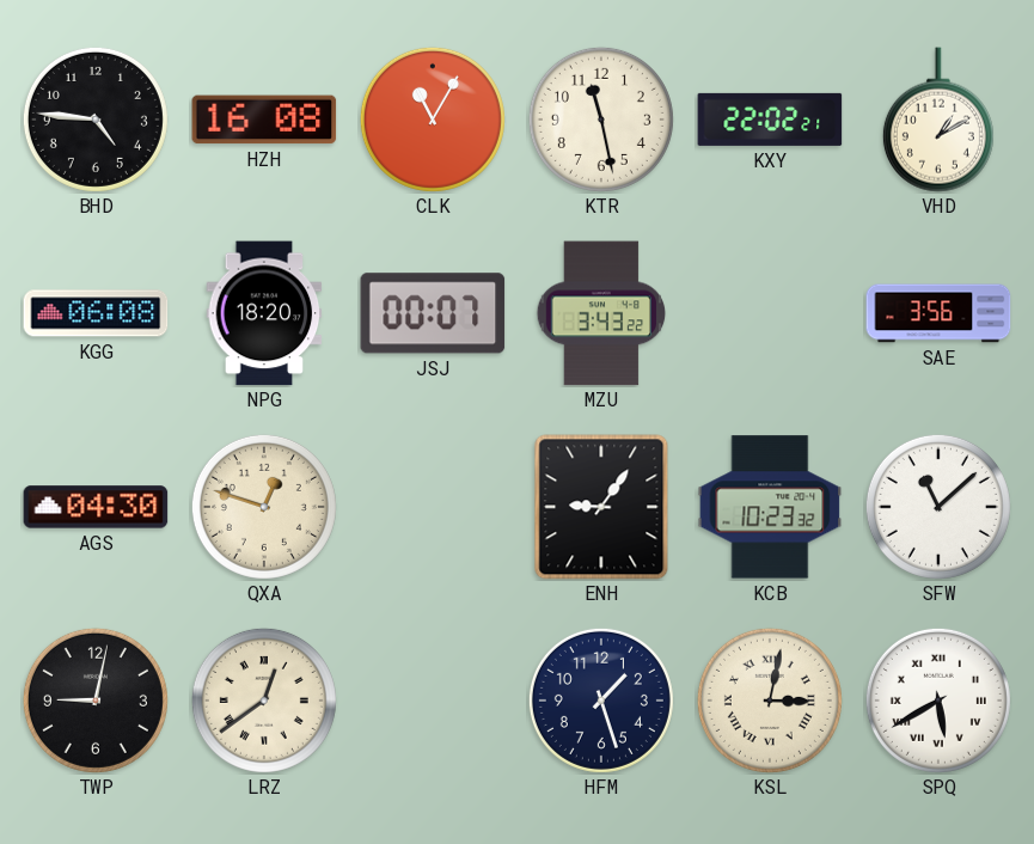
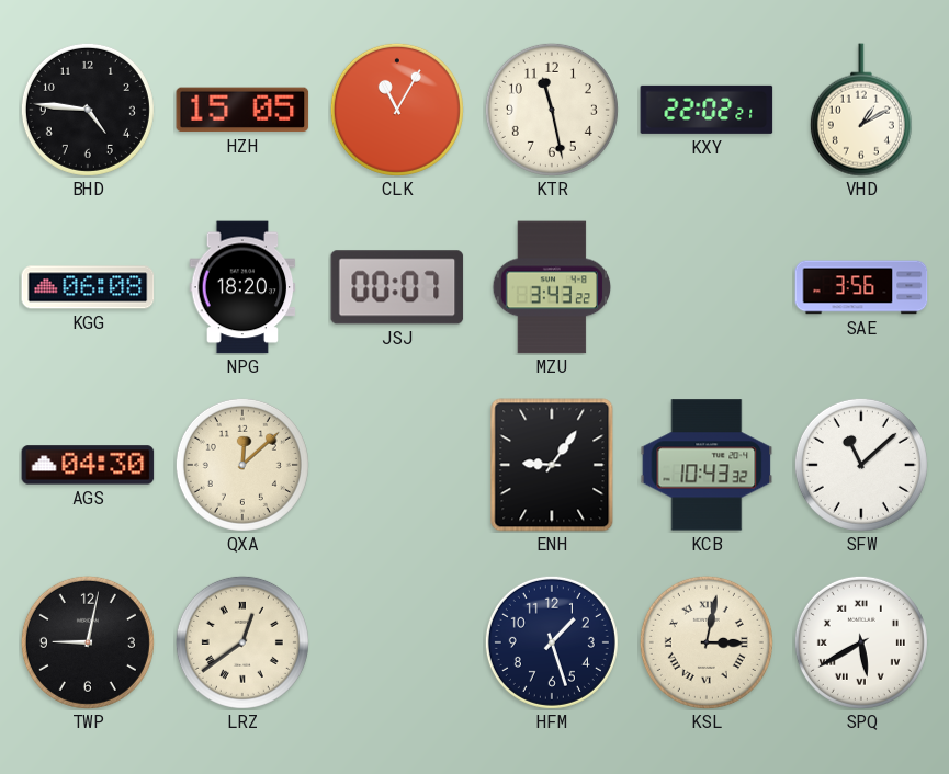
HZH: 16:08 -> 15:05
QXA: 12:48 -> 12:08
KCB: 10:23 -> 10:43
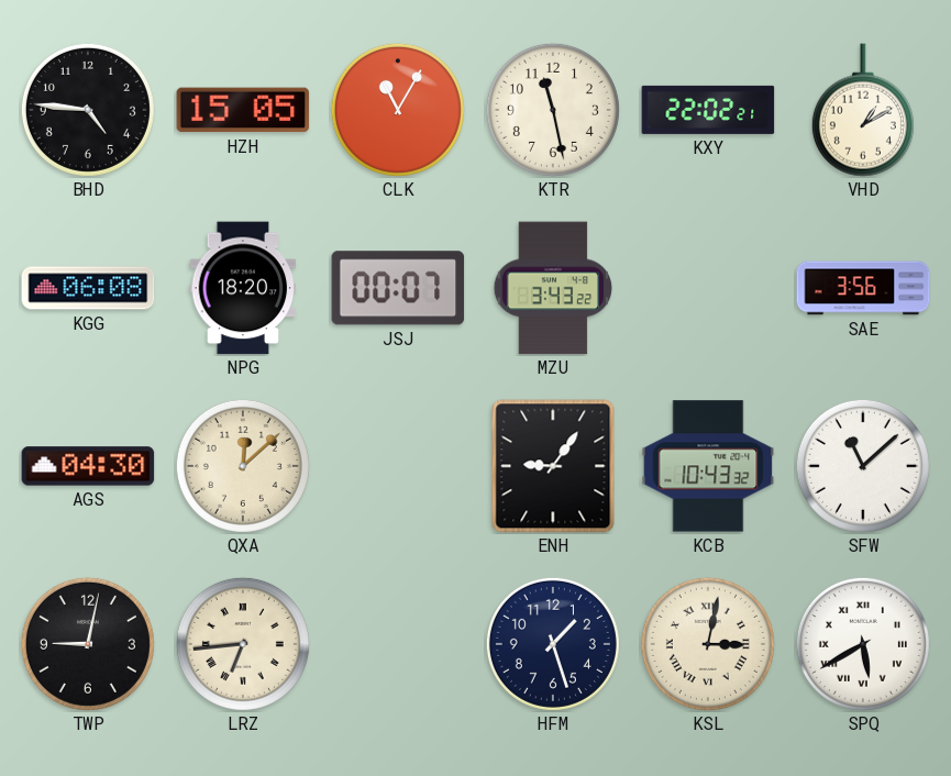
LRZ: 12:39 -> 6:44
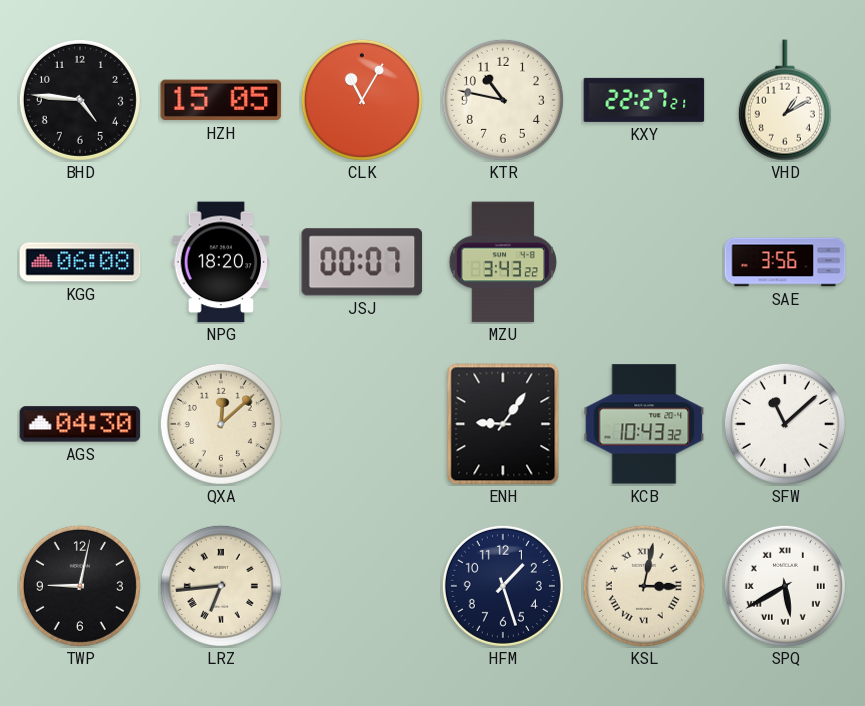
KTR: 11:28 -> 10:47
KXY: 22:02 -> 22:27
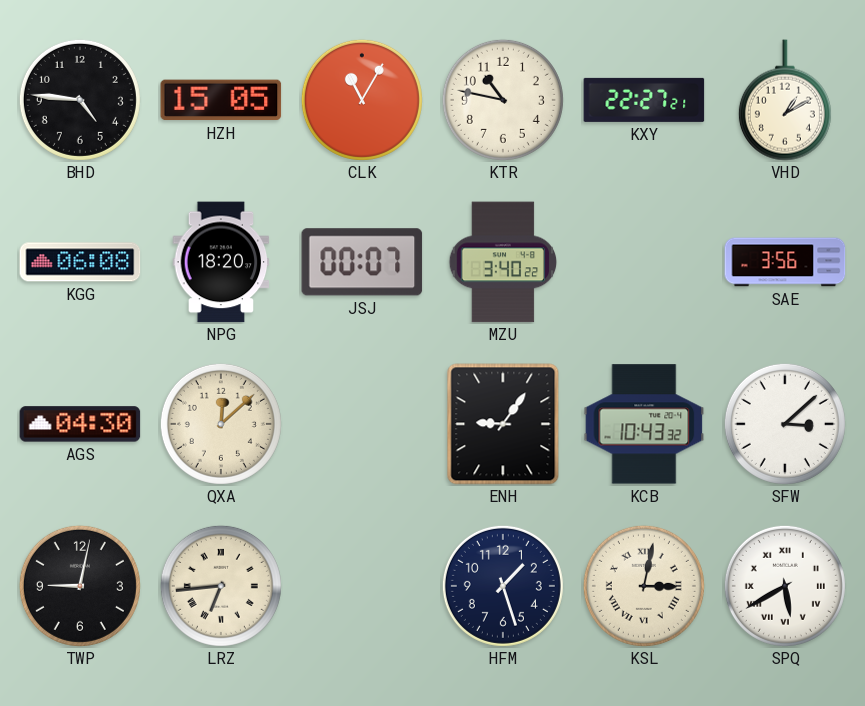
MZU: 3:43 -> 3:40
SFW: 11:08 -> 3:08
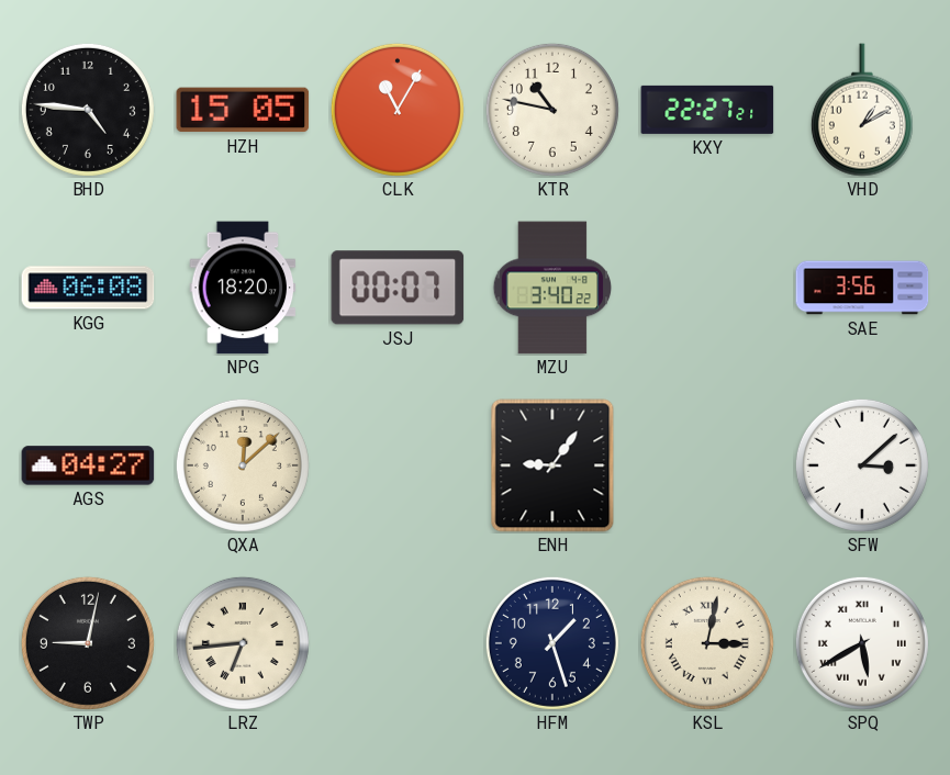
AGS: 04:30 -> 04:27
KCB: 10:43 -> none
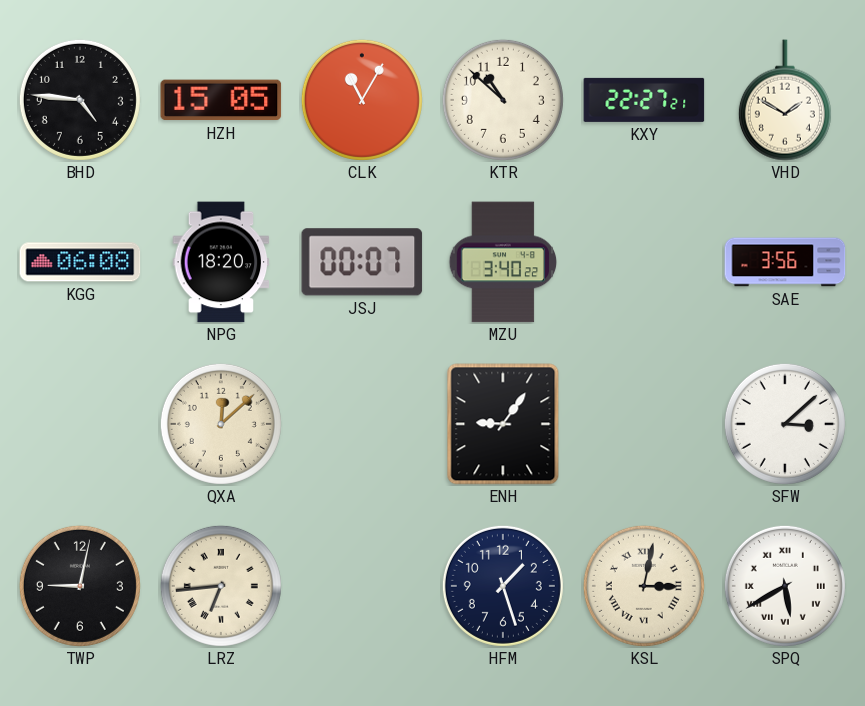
KTR: 10:47 -> 10:52
VHD: 1:10 -> 1:50
AGS: 04:27 -> none
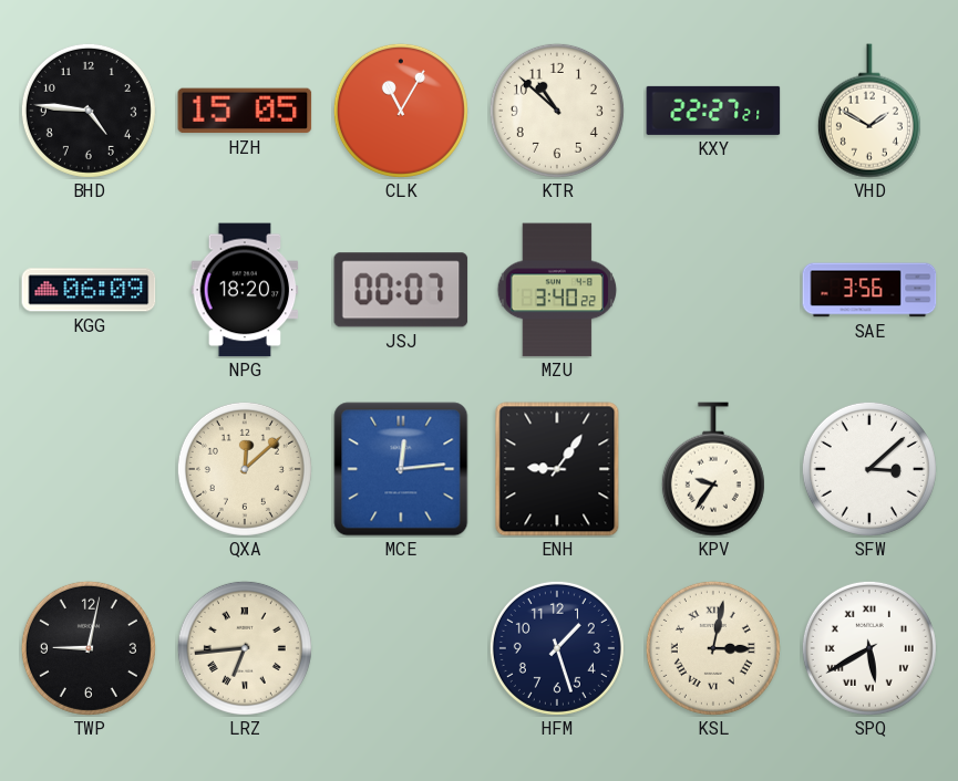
KGG: 06:08 -> 06:09
MCE: none -> 12:14
KPV: none -> 9:36
